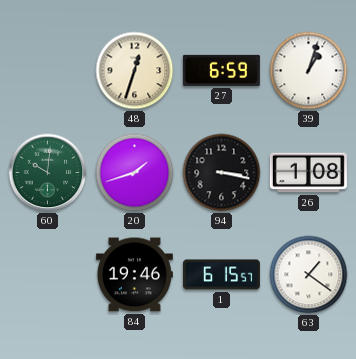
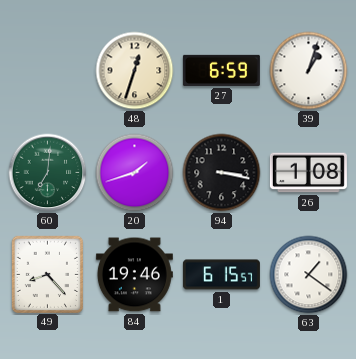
60: 10:01 -> 7:01
49: none -> 8:23
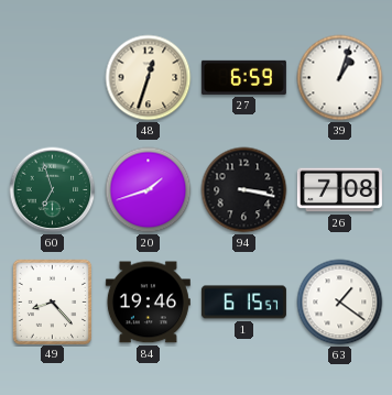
60: 7:01 -> 6:57
26: 1:08 -> 7:08
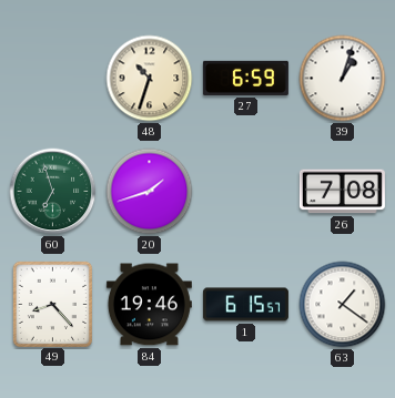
48: 12:33 -> 10:33
94: 3:17 -> none
